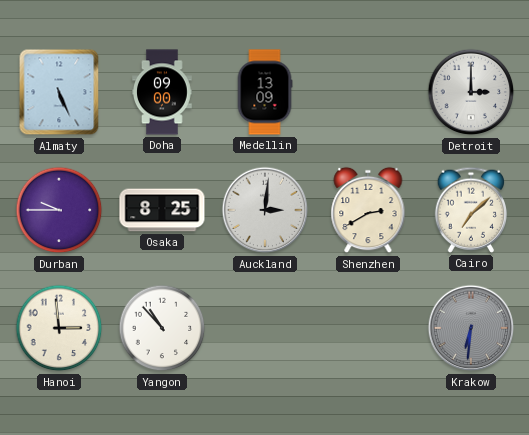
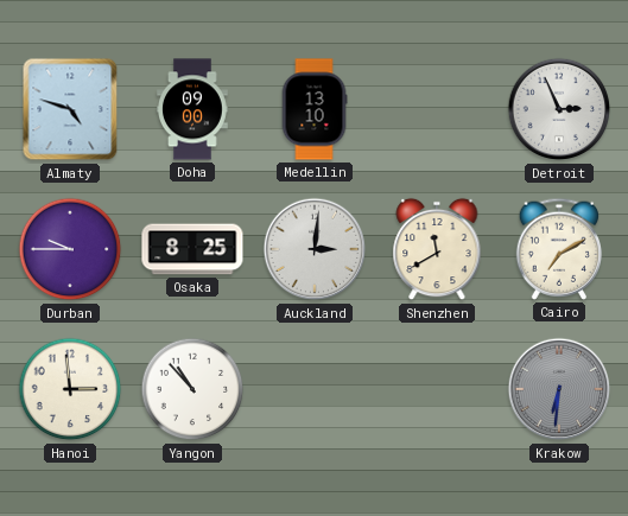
Almaty: 5:26 -> 4:48
Medellin: 13:09 -> 13:10
Detroit: 3:00 -> 2:56
Shenzhen: 2:40 -> 11:40
Cairo: 7:08 -> 7:10
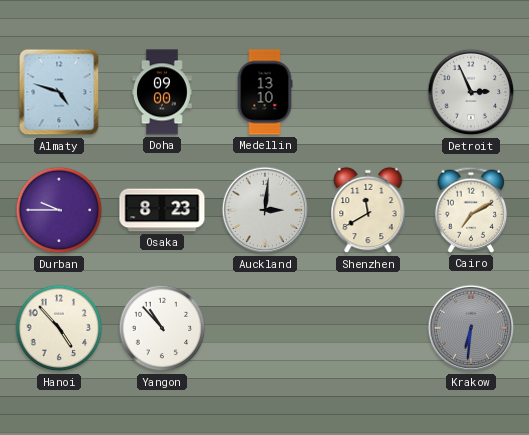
Osaka: 8:25 -> 8:23
Hanoi: 2:59 -> 4:53
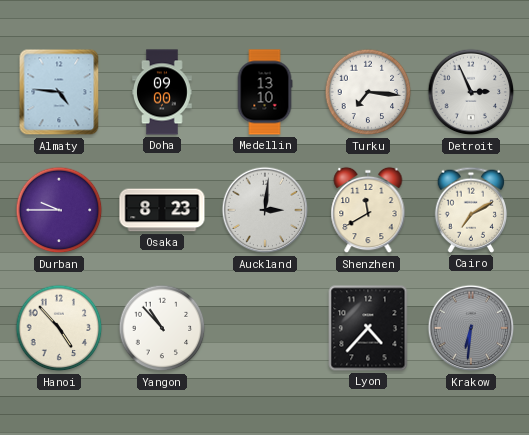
Almaty: 4:48 -> 4:46
Turku: none -> 7:16
Lyon: none -> 4:37
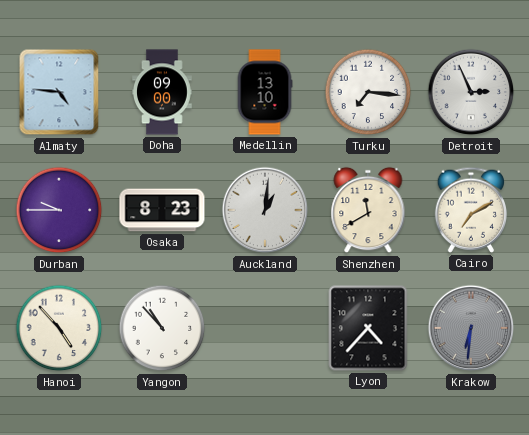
Auckland: 3:01 -> 1:01
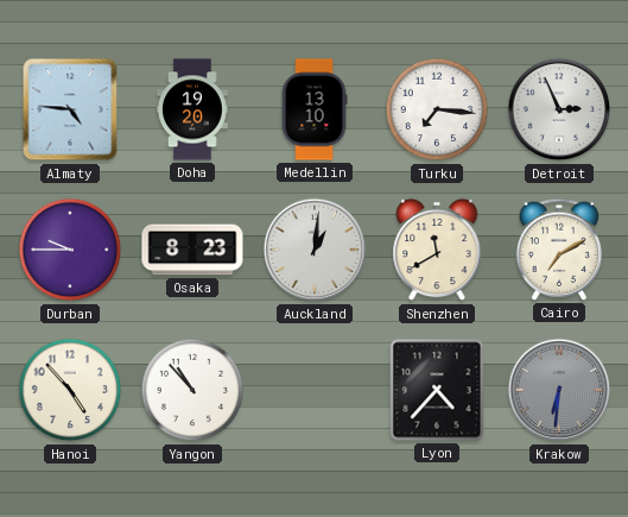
Doha: 09:00 -> 19:20
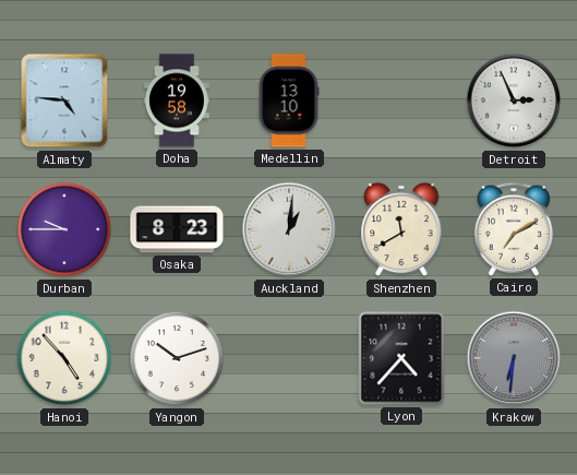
Doha: 19:20 -> 19:58
Turku: 7:16 -> none
Yangon: 10:53 -> 10:12
